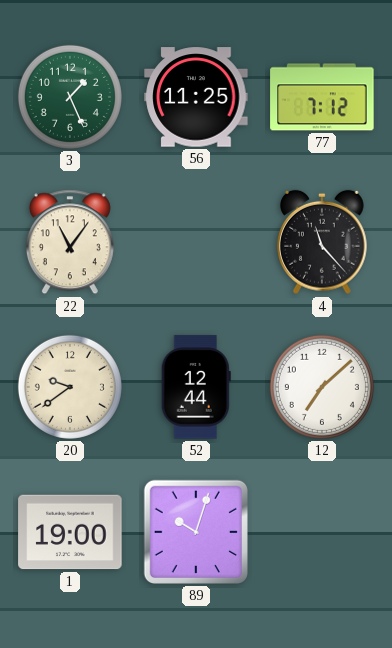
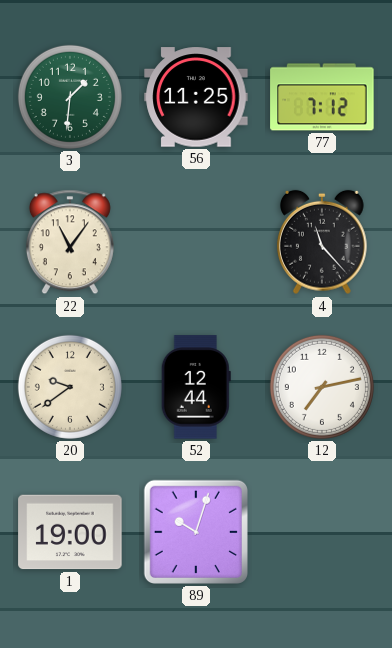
3: 1:26 -> 1:31
12: 7:08 -> 7:13
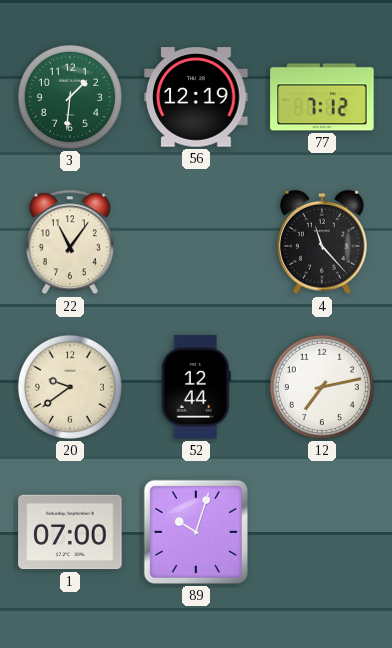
56: 11:25 -> 12:19
1: 19:00 -> 07:00
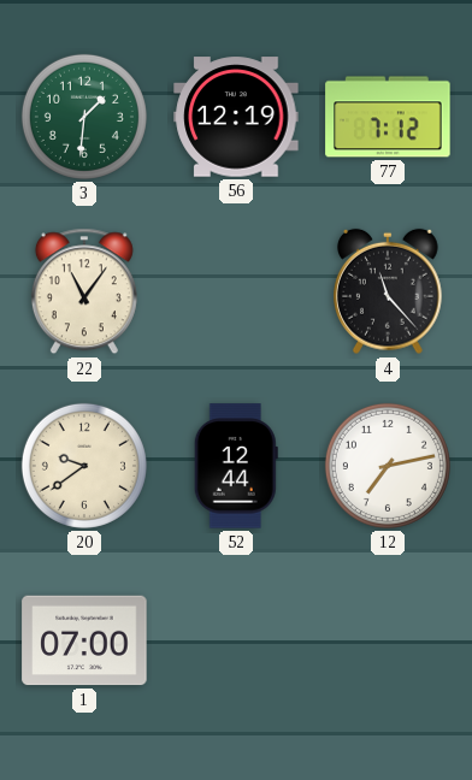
89: 10:03 -> none
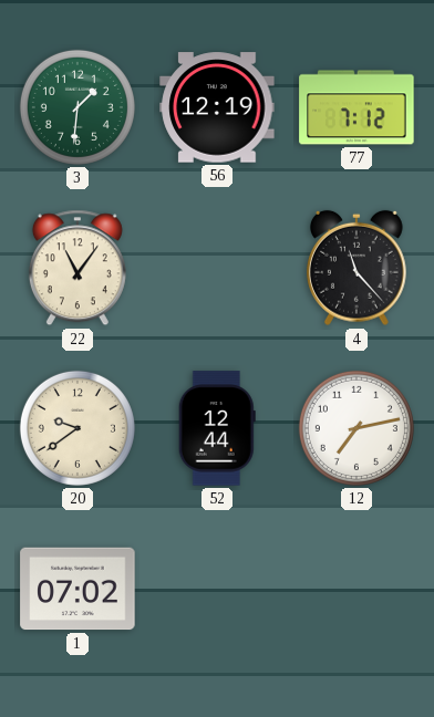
1: 07:00 -> 07:02
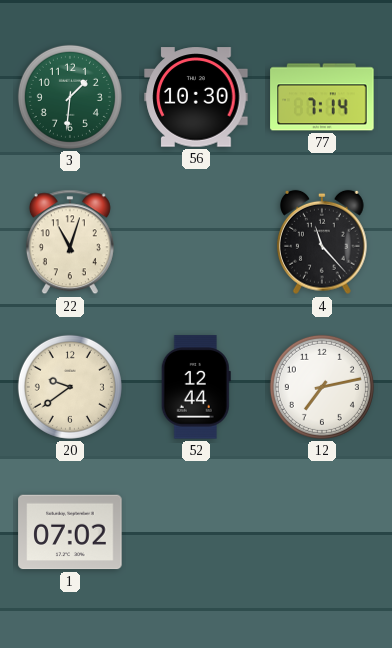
56: 12:19 -> 10:30
77: 7:12 -> 7:14
22: 11:06 -> 11:03
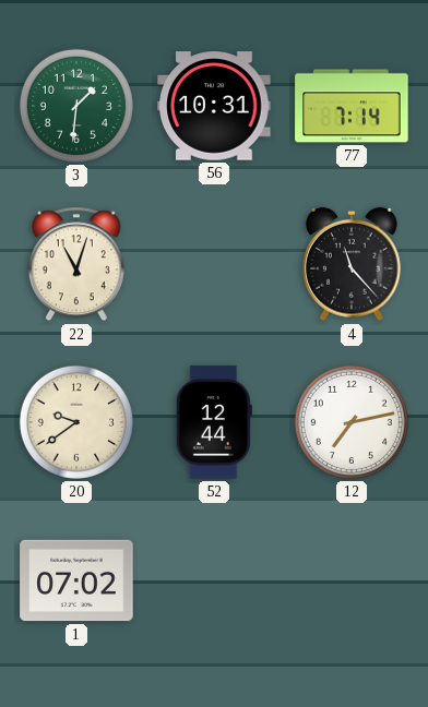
56: 10:30 -> 10:31
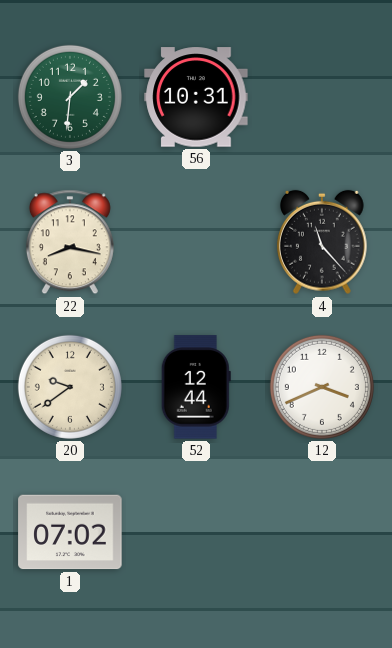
77: 7:14 -> none
22: 11:03 -> 8:17
12: 7:13 -> 3:41
